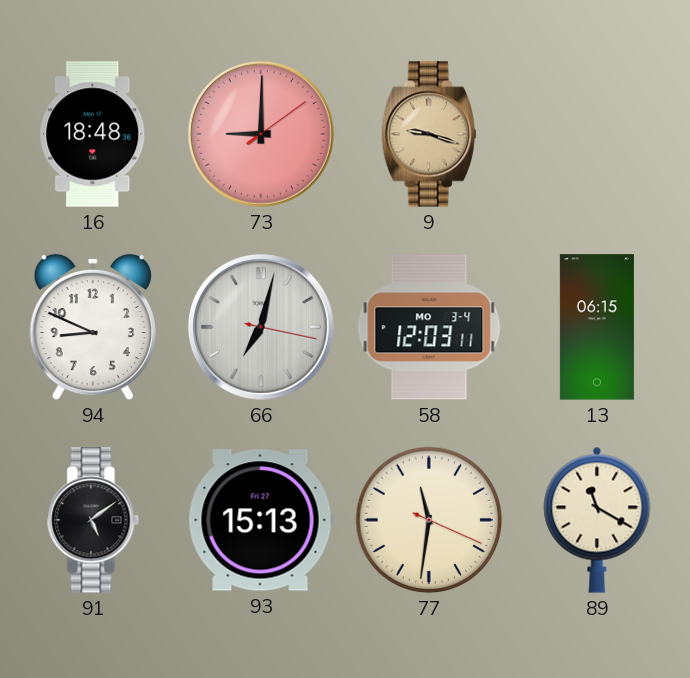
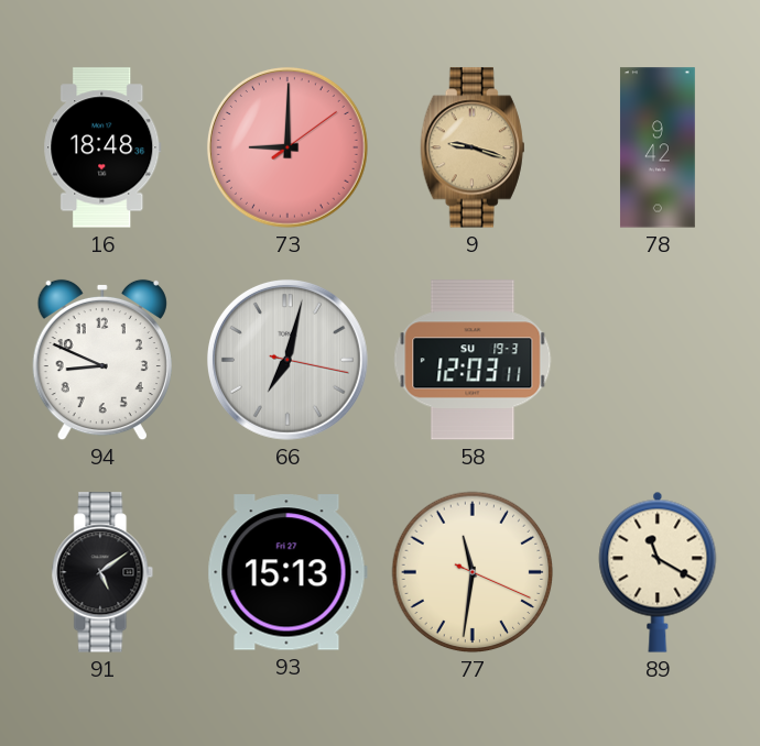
78: none -> 9:42
58 date: MO 3-4 -> SU 19-3
13: 06:15 -> none
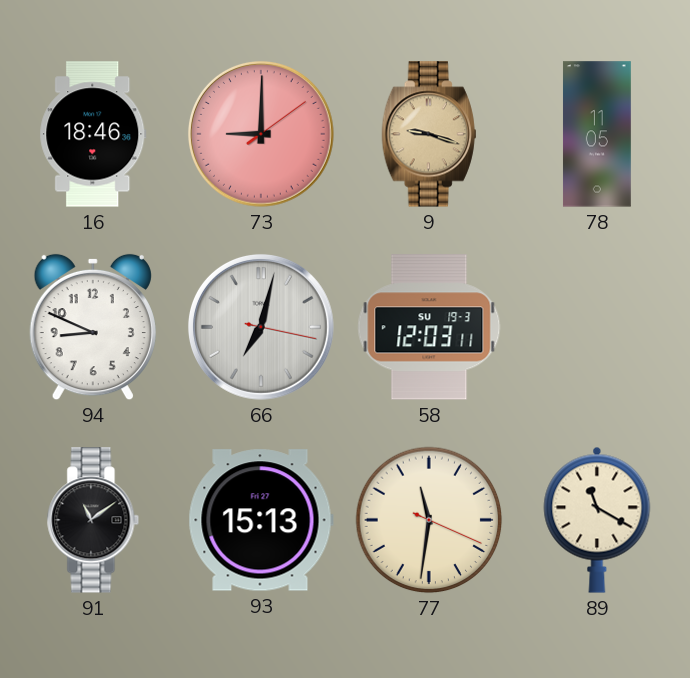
16: 18:48 -> 18:46
78: 9:42 -> 11:05
91: 5:09 -> 11:09
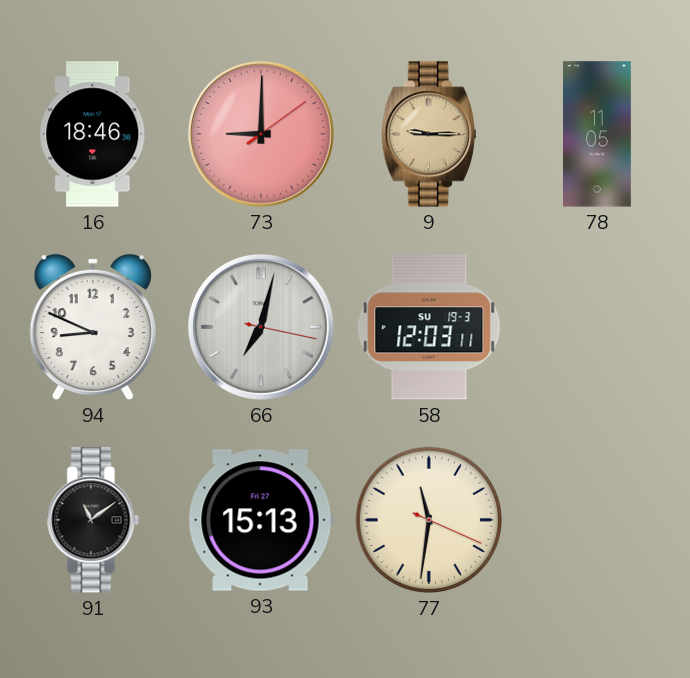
9: 9:18 -> 9:15
89: 11:20 -> none
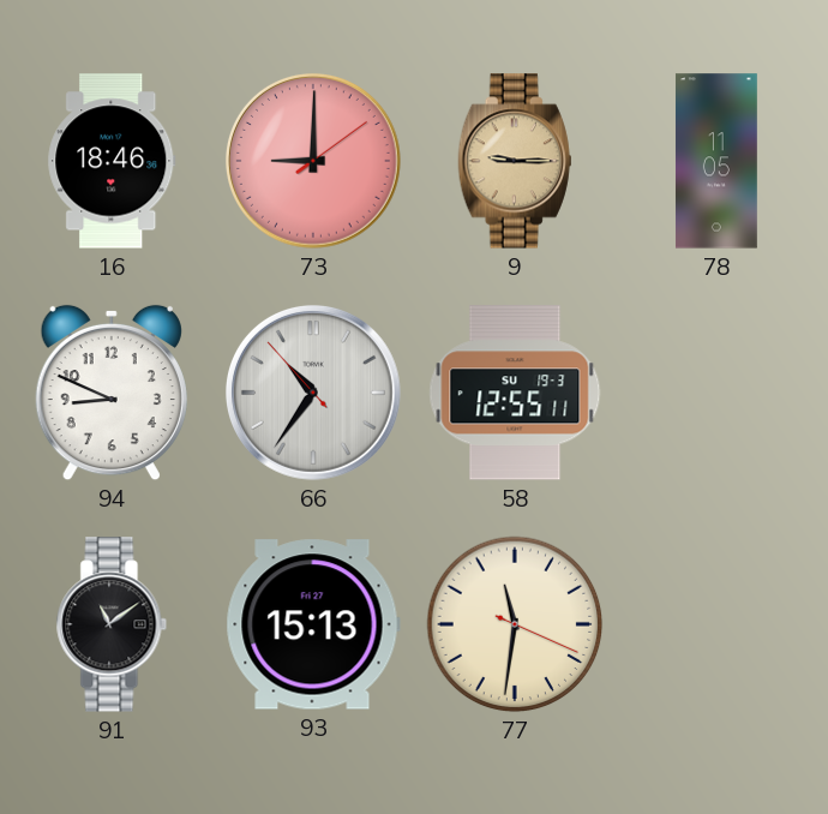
66: 7:02 -> 10:35
58: 12:03 -> 12:55
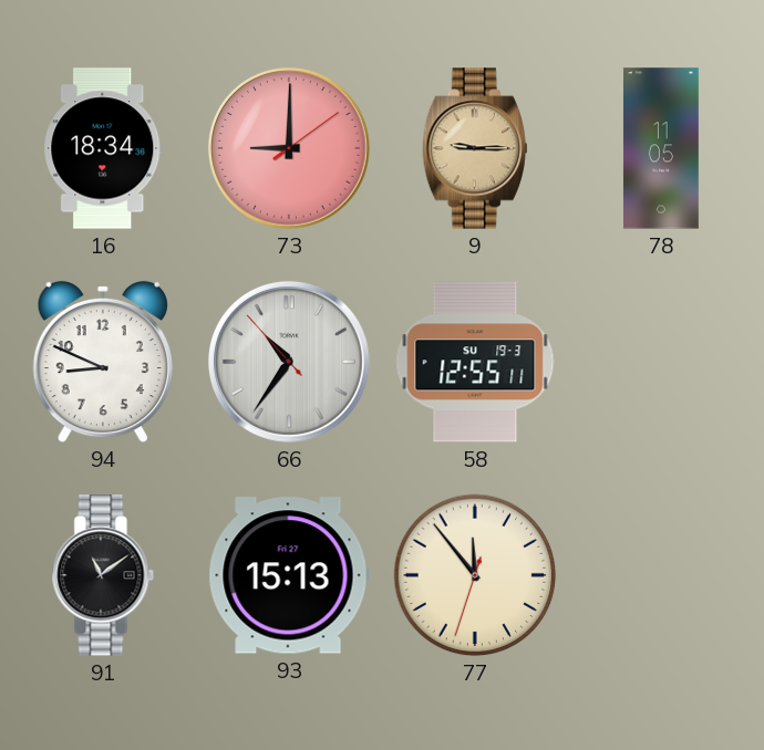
16: 18:46 -> 18:34
77: 11:31 -> 11:53
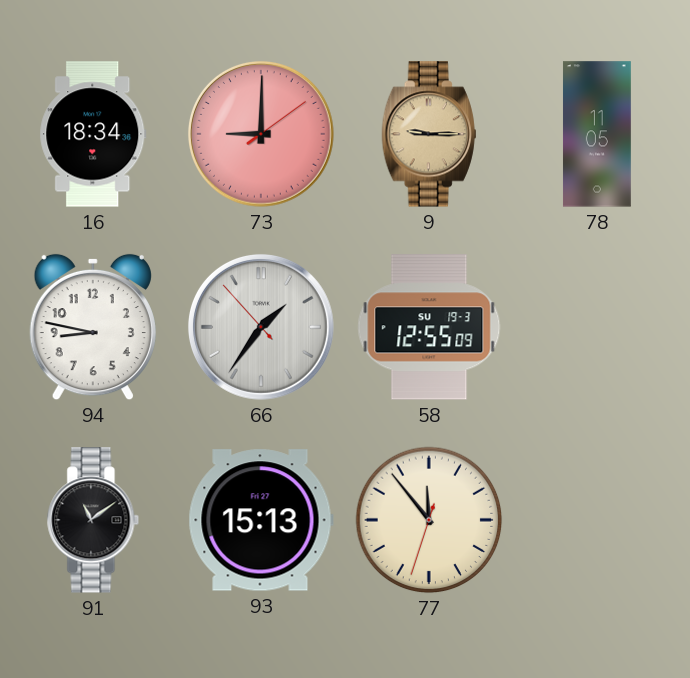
94: 8:49 -> 8:47
66: 10:35 -> 1:35
58: 12:55:11 -> 12:55:09
